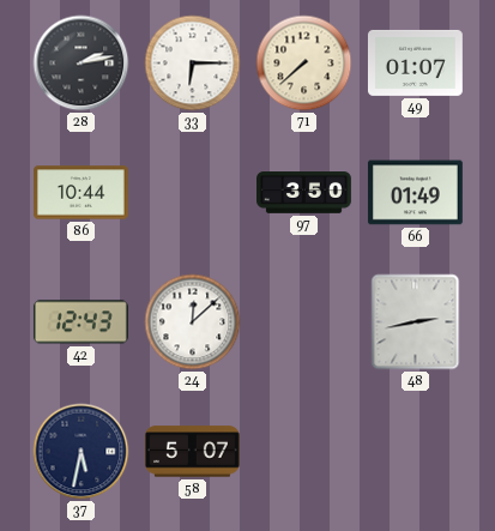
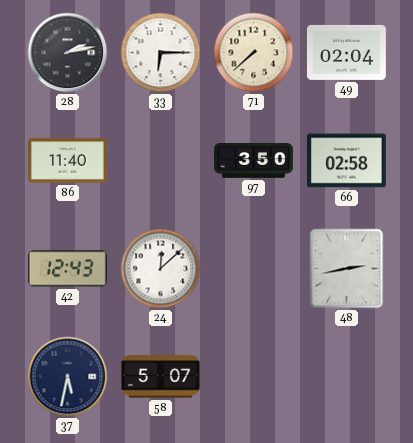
49: 01:07 -> 02:04
86: 10:44 -> 11:40
66: 01:49 -> 02:58
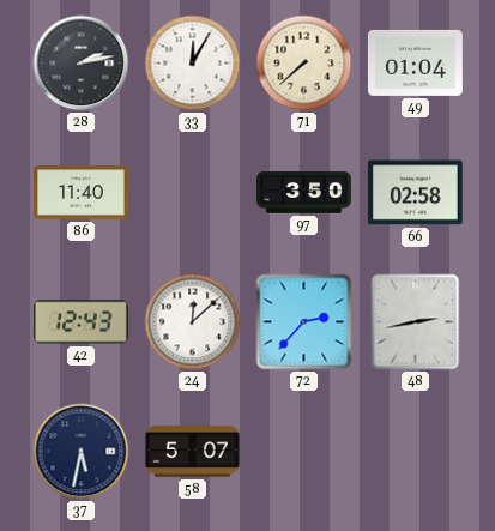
33: 6:15 -> 12:05
49: 02:04 -> 01:04
72: none -> 2:37
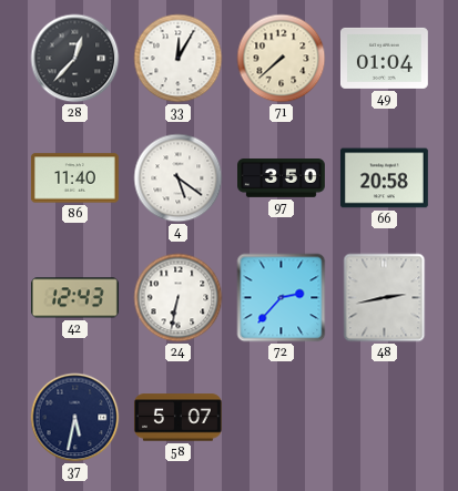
28: 2:13 -> 12:37
4: none -> 5:21
66: 02:58 -> 20:58
24: 12:08 -> 6:32
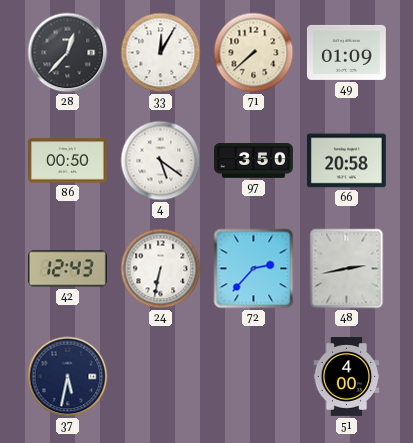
49: 01:04 -> 01:09
86: 11:40 -> 00:50
58: 5:07 -> none
51: none -> 4:00
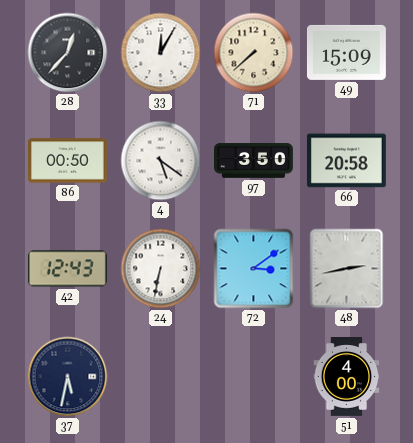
49: 01:09 -> 15:09
72: 2:37 -> 3:09
